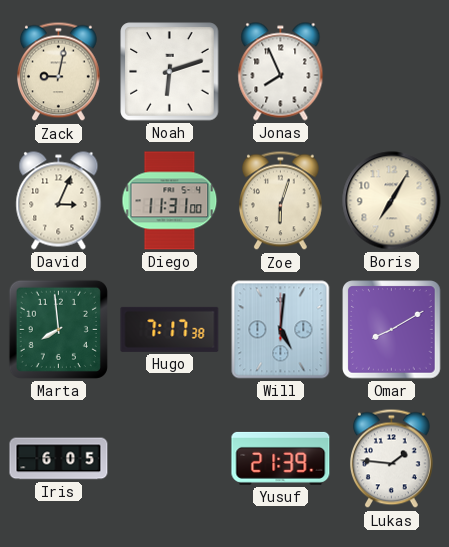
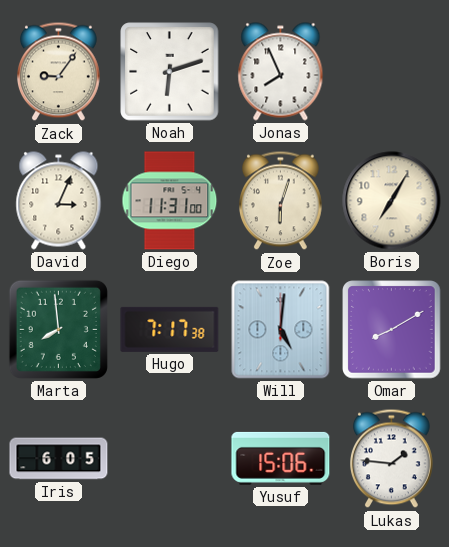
Zack: 9:02 -> 9:06
Yusuf: 21:39 -> 15:06
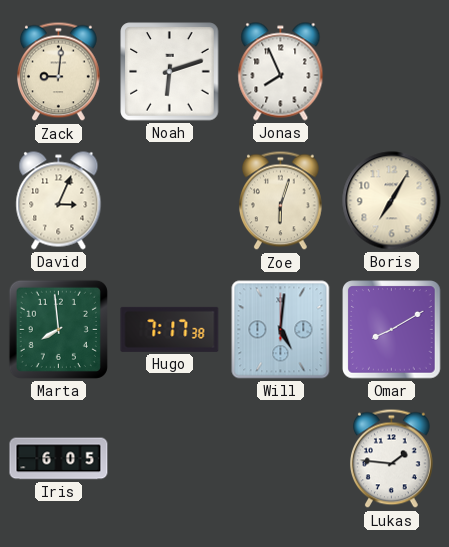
Zack: 9:06 -> 9:01
Diego: 11:31 -> none
Yusuf: 15:06 -> none
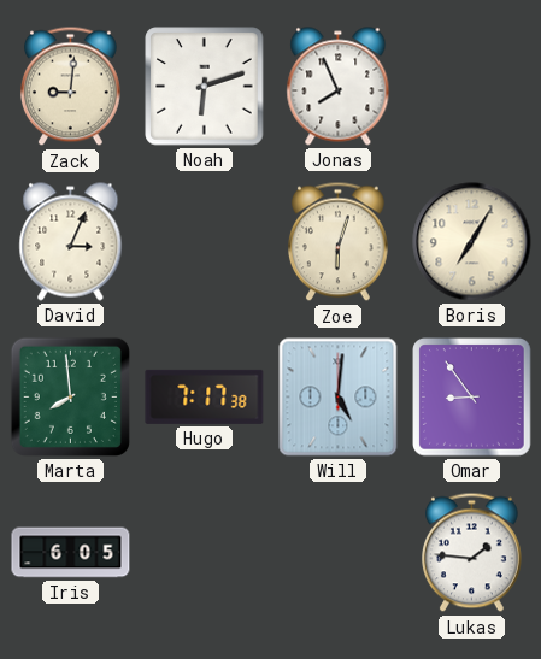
Omar: 8:10 -> 8:54
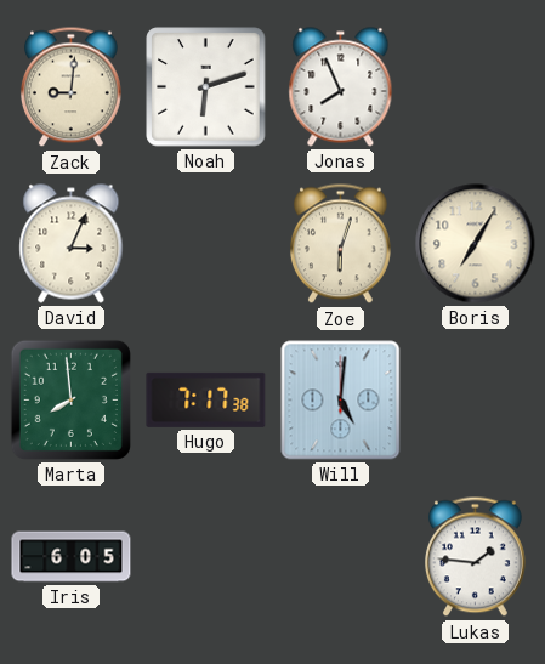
Omar: 8:54 -> none
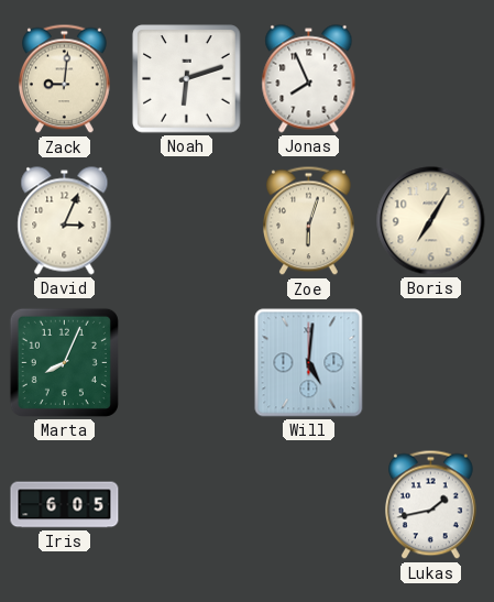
Marta: 7:59 -> 8:04
Hugo: 7:17 -> none
Lukas: 1:46 -> 1:43
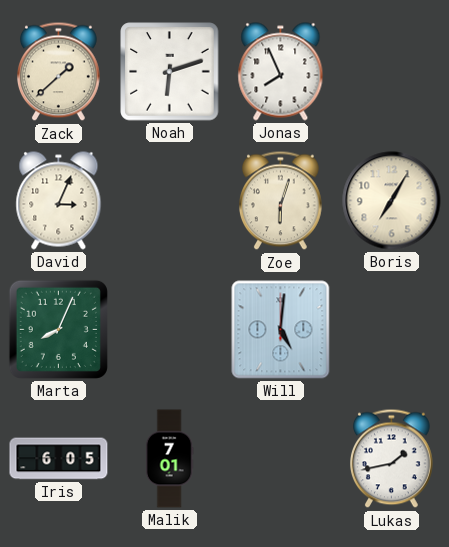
Zack: 9:01 -> 1:38
Malik: none -> 7:01
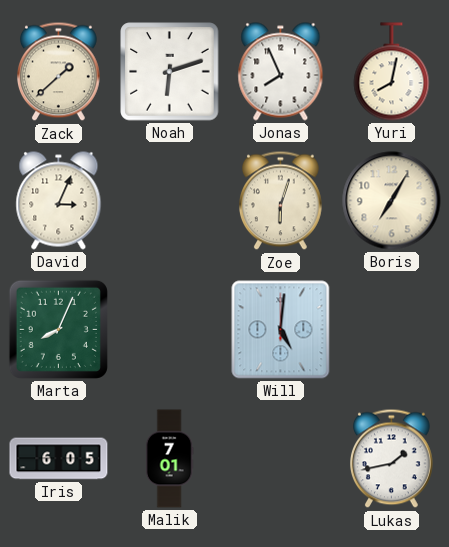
Yuri: none -> 8:02
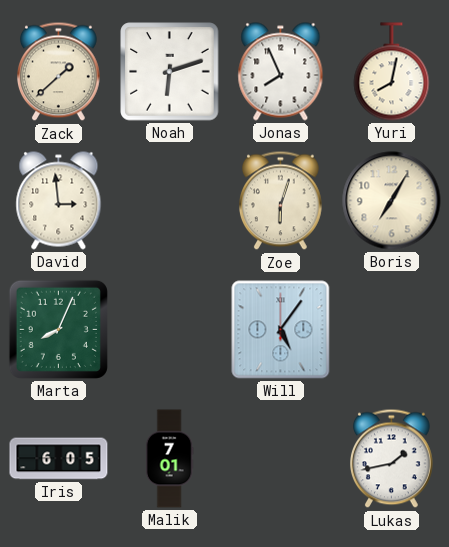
David: 3:04 -> 2:59
Will: 5:01 -> 5:06
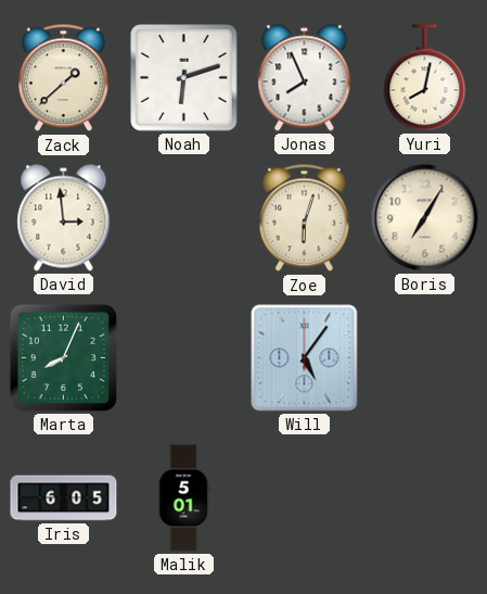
Malik: 7:01 -> 5:01
Lukas: 1:43 -> none
